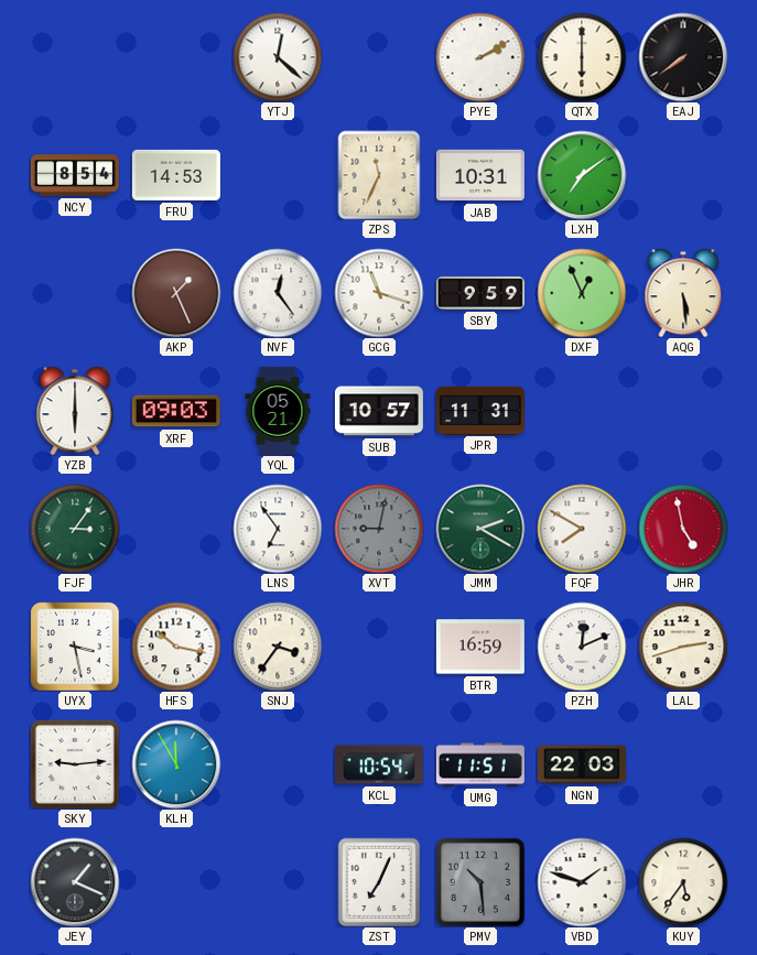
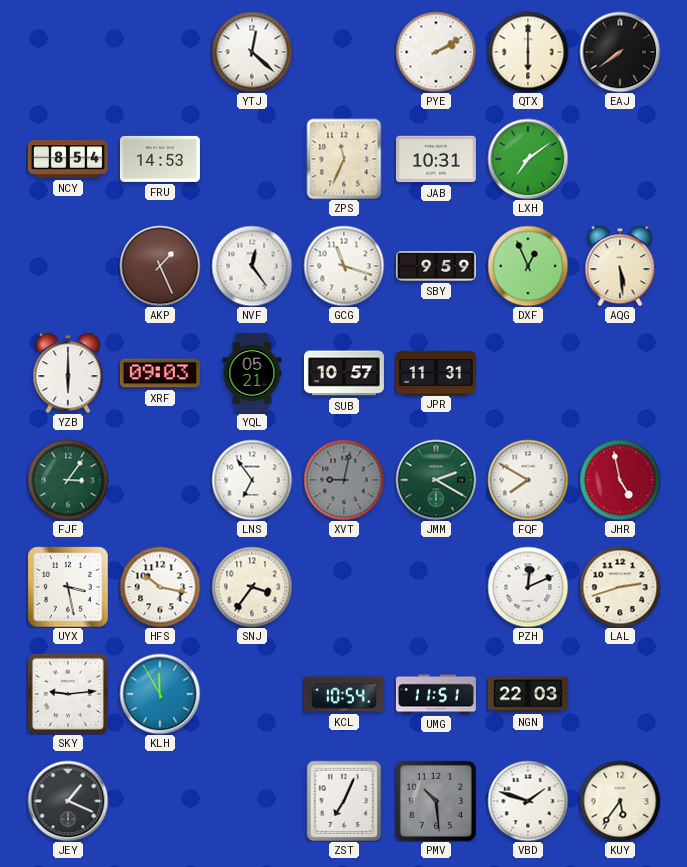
BTR: 16:59 -> none
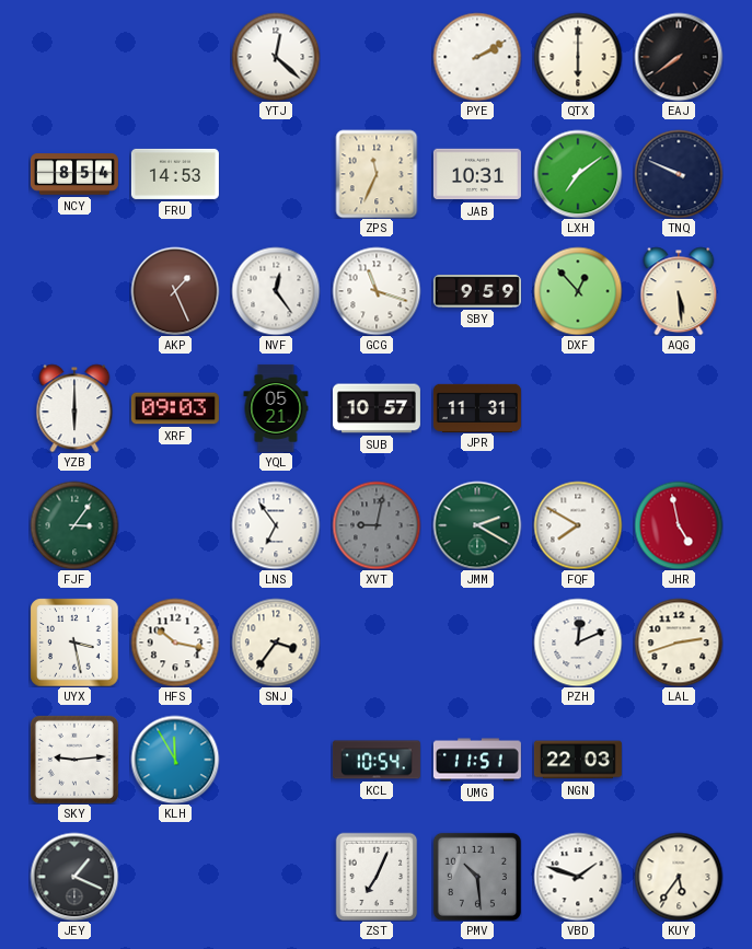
TNQ: none -> 9:49
DXF: 12:56 -> 12:53
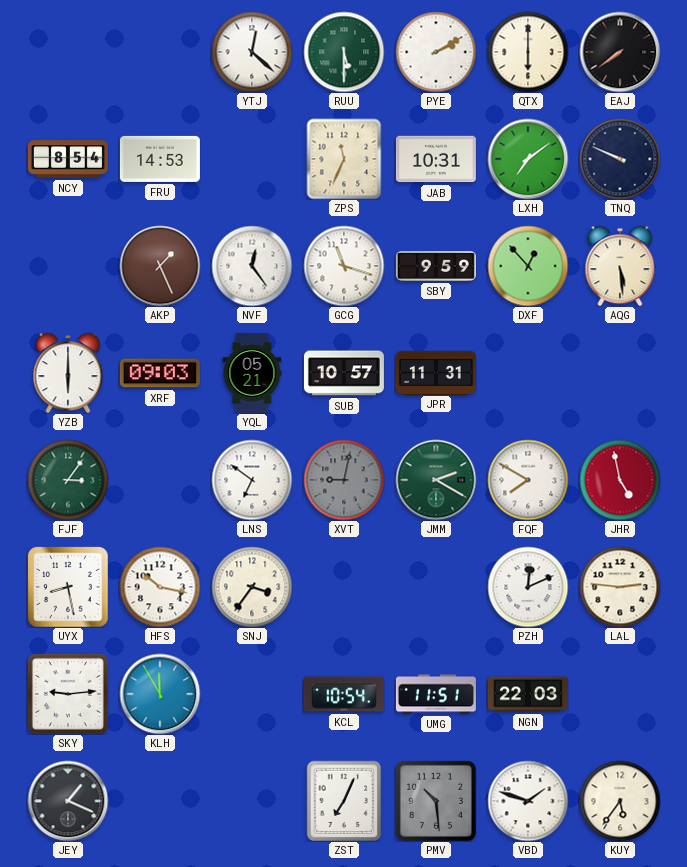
RUU: none -> 5:30
LNS: 6:54 -> 6:51
UYX: 3:28 -> 8:28
LAL: 2:42 -> 2:46
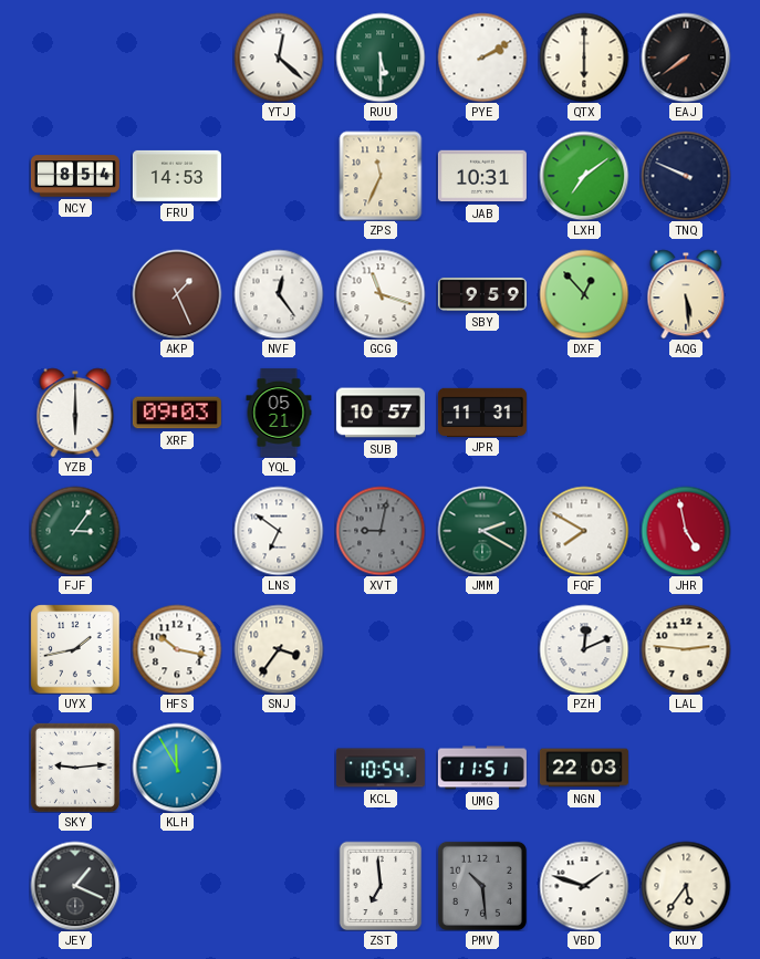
UYX: 8:28 -> 1:43
ZST: 7:04 -> 6:59
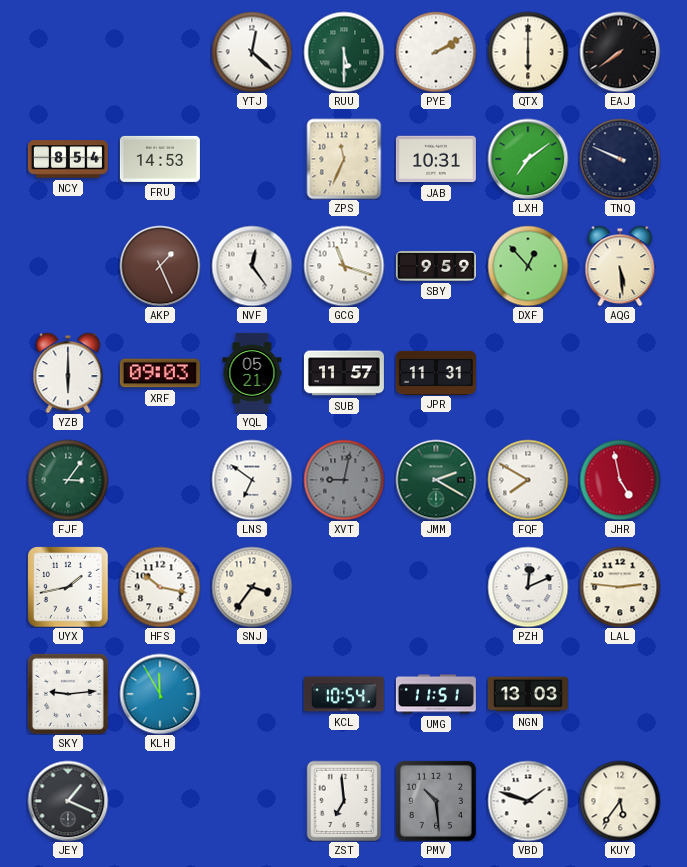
SUB: 10:57 -> 11:57
NGN: 22:03 -> 13:03
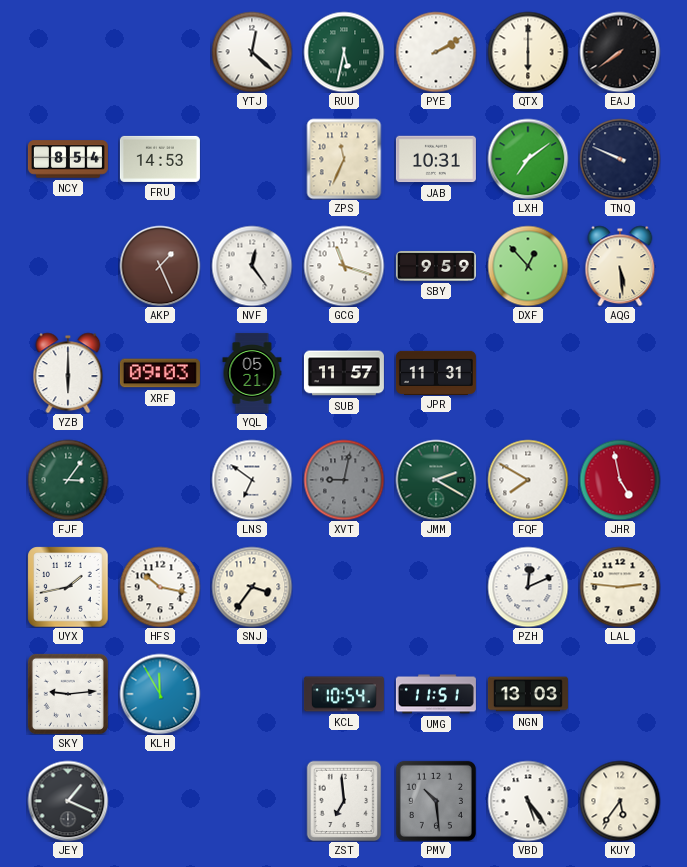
RUU: 5:30 -> 5:32
VBD: 1:48 -> 5:24
